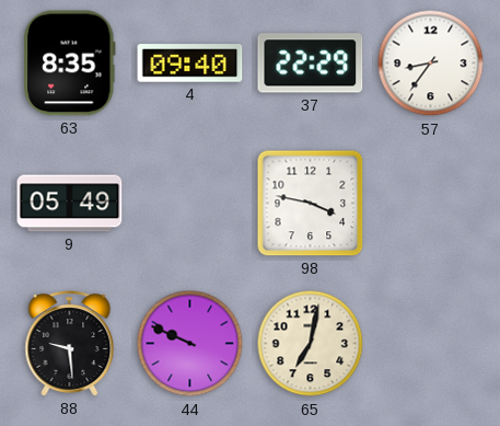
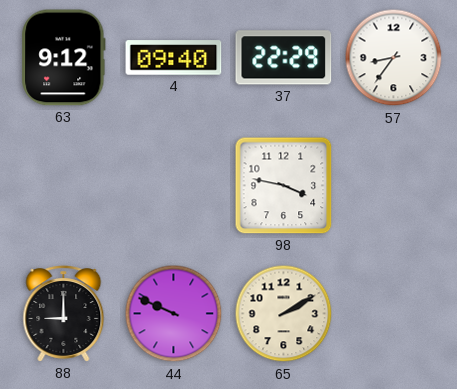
63: 8:35 -> 9:12
9: 05:49 -> none
88: 9:29 -> 9:00
65: 7:02 -> 2:10
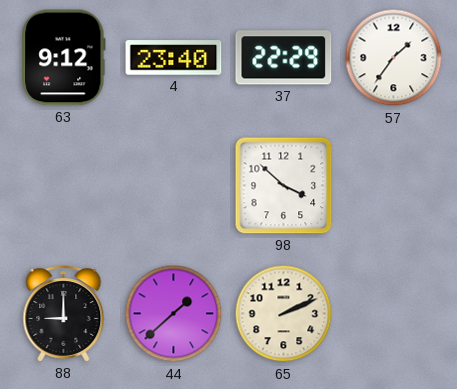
4: 09:40 -> 23:40
57: 8:36 -> 1:36
98: 3:47 -> 3:52
44: 9:49 -> 1:38
65: 2:10 -> 2:11
